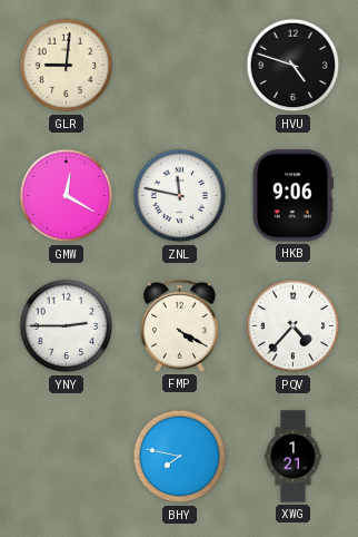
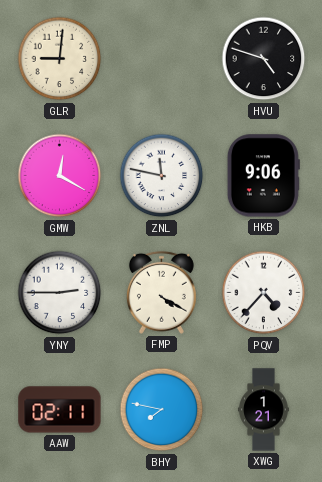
AAW: none -> 02:11
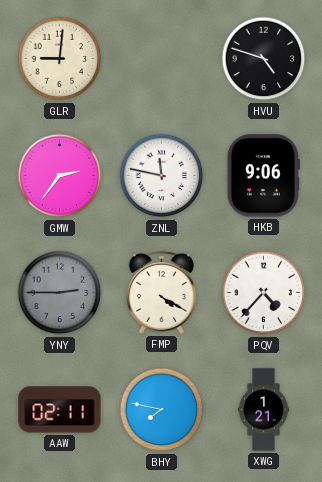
GMW: 12:20 -> 2:36
YNY dial: white -> grey
